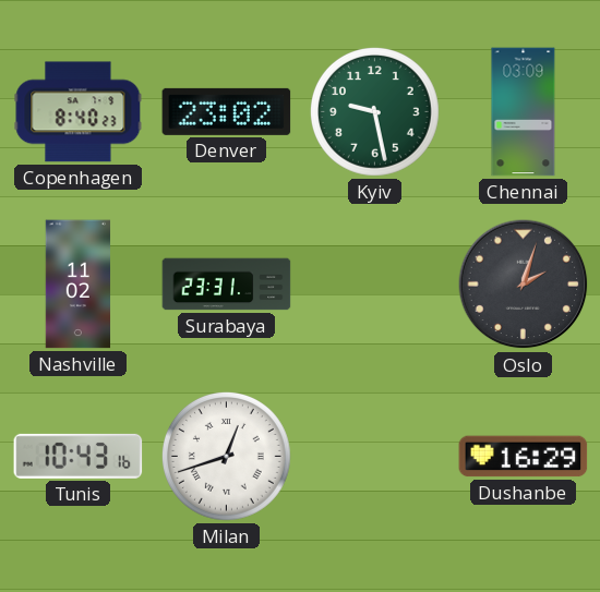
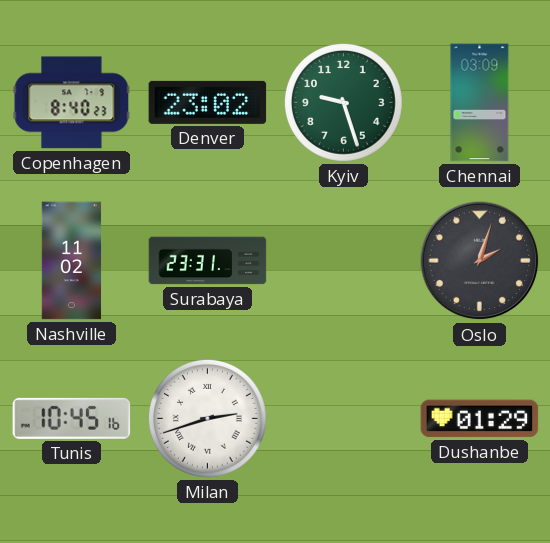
Kyiv: 9:28 -> 9:27
Tunis: 10:43 -> 10:45
Milan: 12:42 -> 2:42
Dushanbe: 16:29 -> 01:29
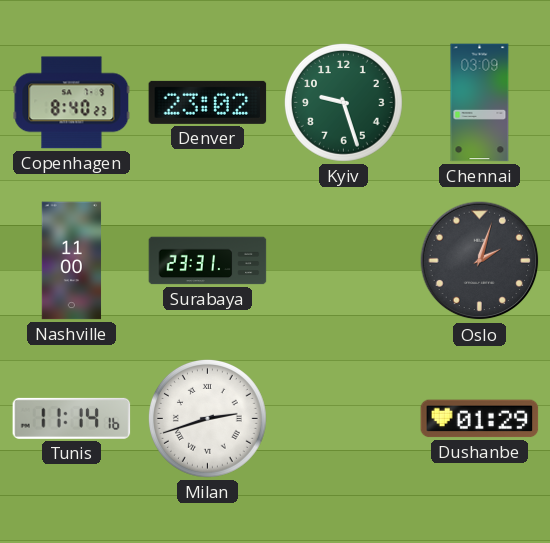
Nashville: 11:02 -> 11:00
Tunis: 10:45 -> 11:14
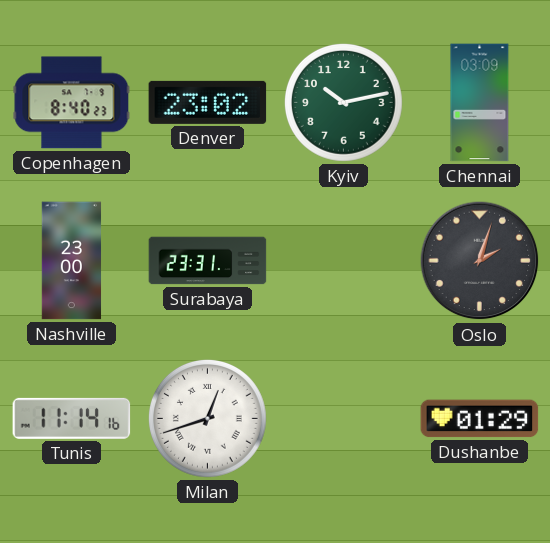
Kyiv: 9:27 -> 10:13
Nashville: 11:00 -> 23:00
Milan: 2:42 -> 12:42
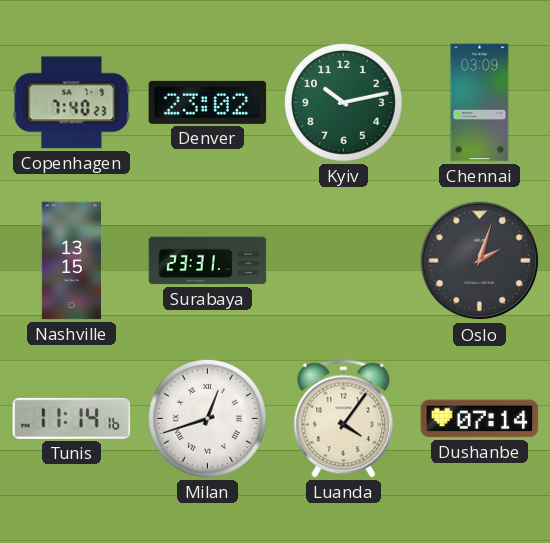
Copenhagen: 8:40 -> 7:40
Nashville: 23:00 -> 13:15
Luanda: none -> 4:06
Dushanbe: 01:29 -> 07:14
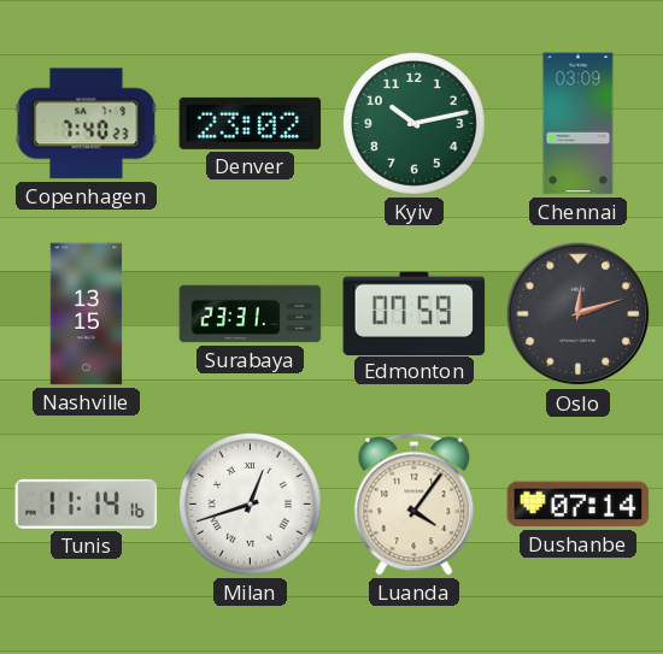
Edmonton: none -> 07:59
Oslo: 2:03 -> 12:12
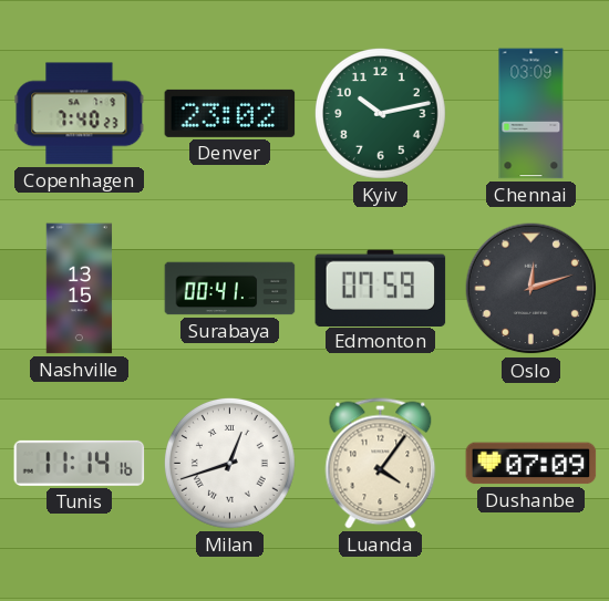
Surabaya: 23:31 -> 00:41
Dushanbe: 07:14 -> 07:09
